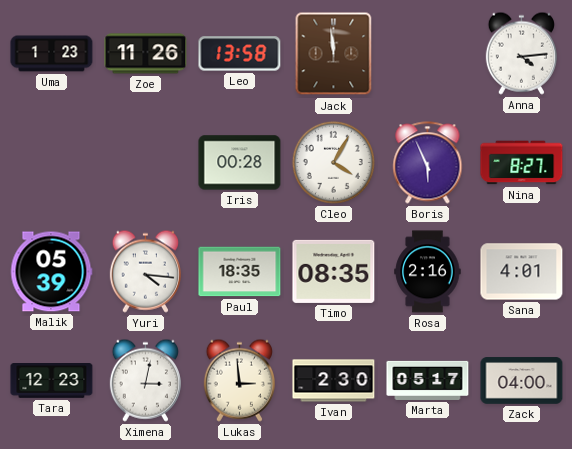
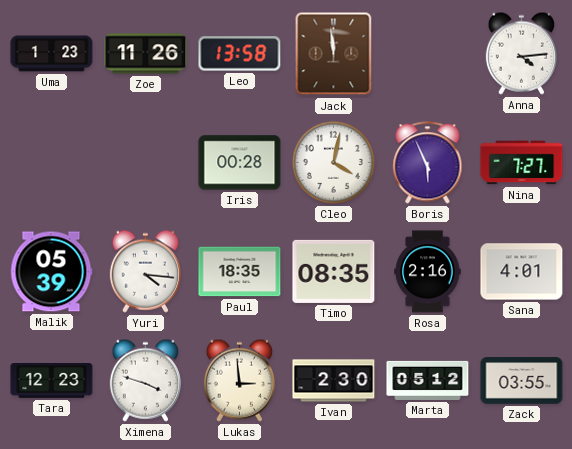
Cleo: 4:05 -> 4:02
Nina: 8:27 -> 7:27
Ximena: 3:02 -> 3:48
Marta: 05:17 -> 05:12
Zack: 04:00 -> 03:55
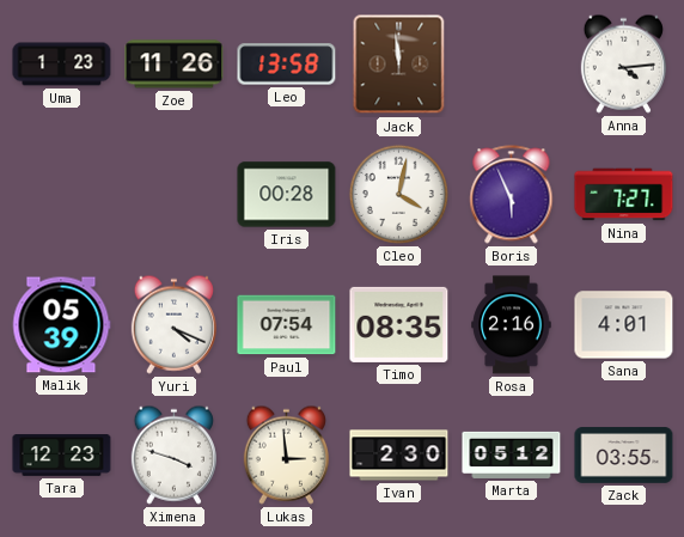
Yuri: 4:16 -> 4:19
Paul: 18:35 -> 07:54
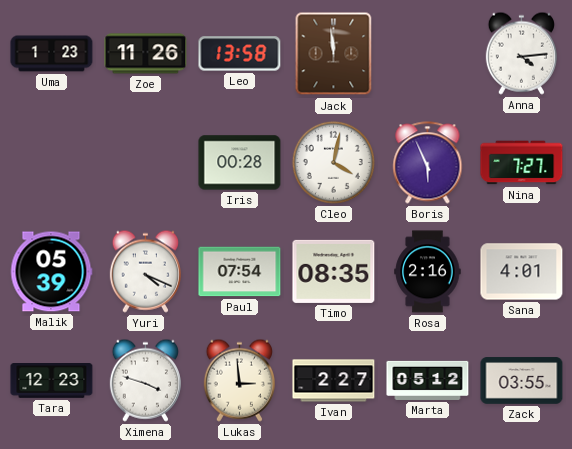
Ivan: 2:30 -> 2:27
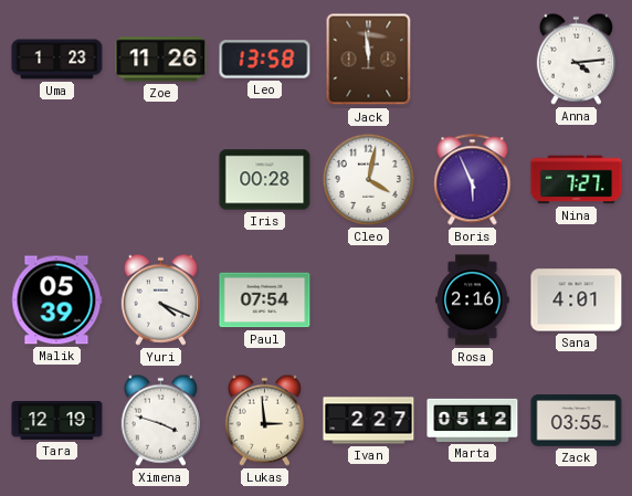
Timo: 08:35 -> none
Tara: 12:23 -> 12:19
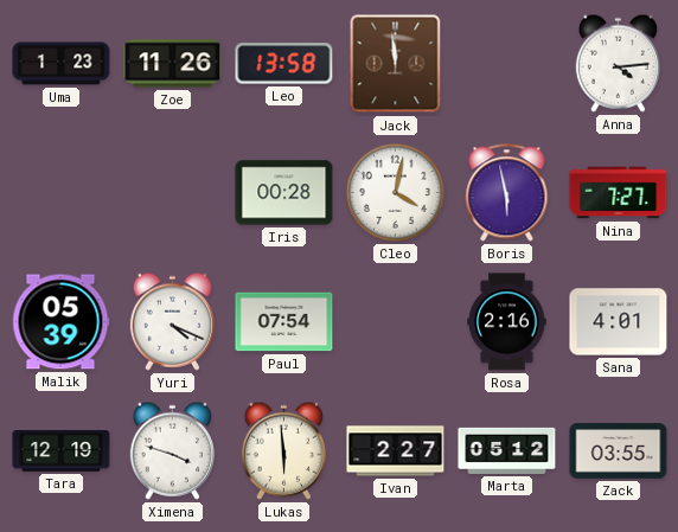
Boris: 5:56 -> 5:58
Lukas: 2:59 -> 5:59
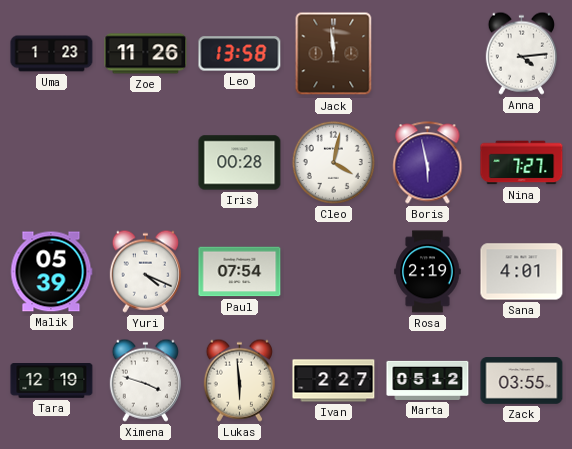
Rosa: 2:16 -> 2:19
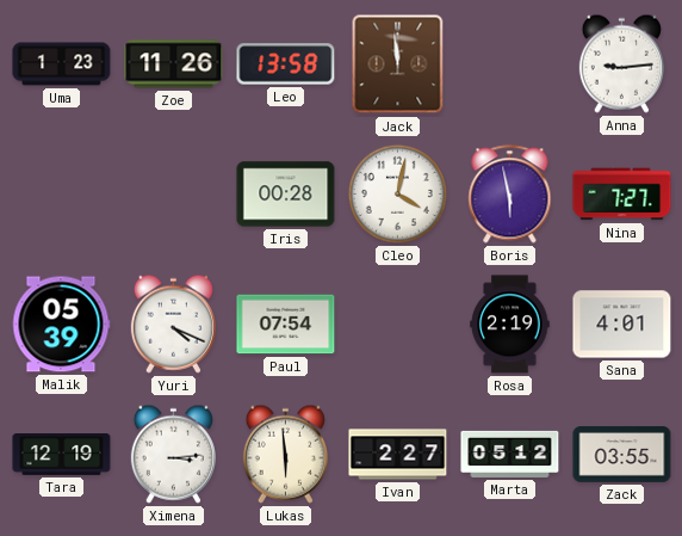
Anna: 4:14 -> 9:14
Ximena: 3:48 -> 3:14
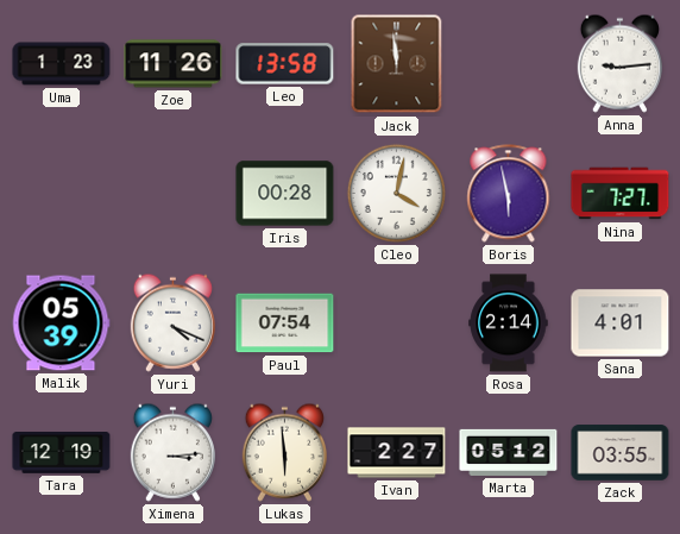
Rosa: 2:19 -> 2:14
